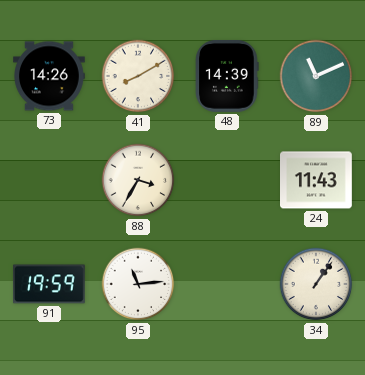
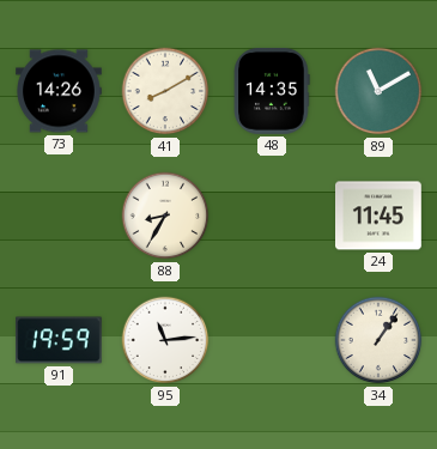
48: 14:39 -> 14:35
89: 11:11 -> 11:10
88: 3:35 -> 8:35
24: 11:43 -> 11:45
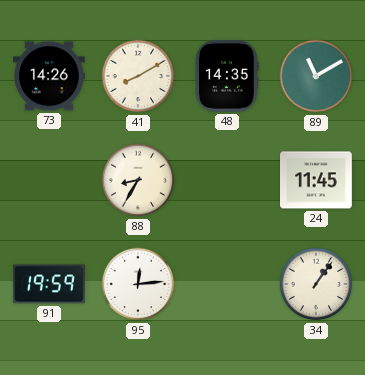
95: 11:14 -> 12:14
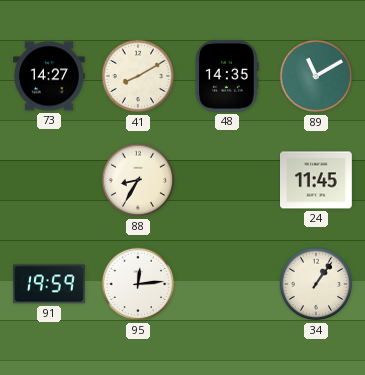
73: 14:26 -> 14:27
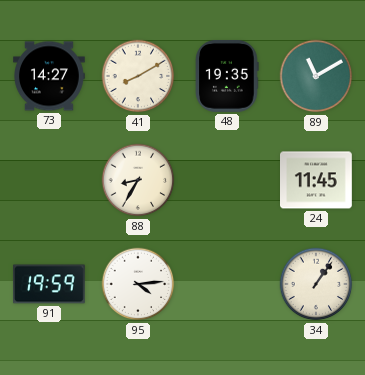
48: 14:35 -> 19:35
95: 12:14 -> 4:14
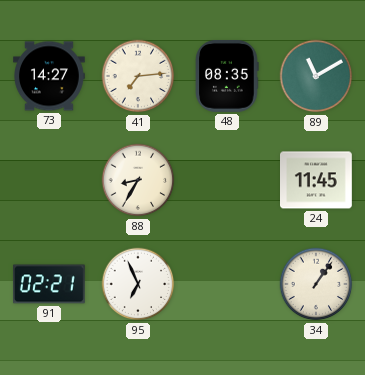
41: 8:10 -> 7:14
48: 19:35 -> 08:35
91: 19:59 -> 02:21
95: 4:14 -> 6:56
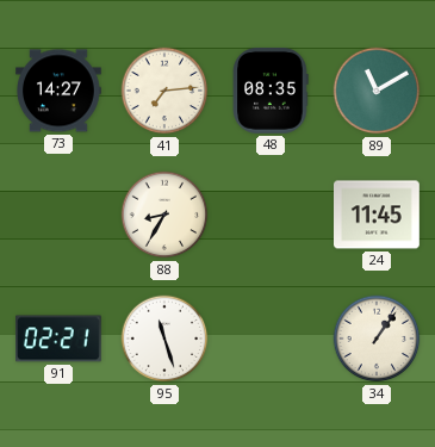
95: 6:56 -> 11:27
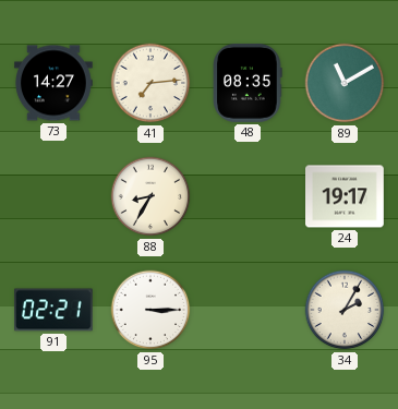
24: 11:45 -> 19:17
95: 11:27 -> 3:15
34: 1:06 -> 2:05
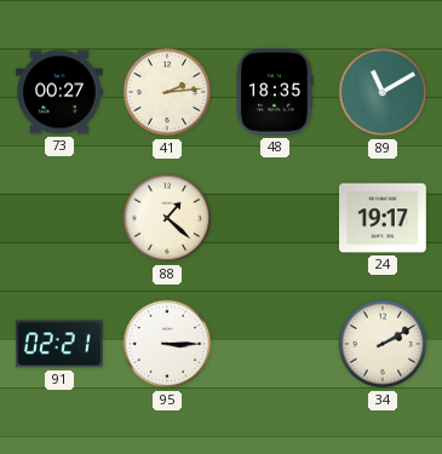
73: 14:27 -> 00:27
41: 7:14 -> 2:14
48: 08:35 -> 18:35
88: 8:35 -> 1:22
34: 2:05 -> 2:10
